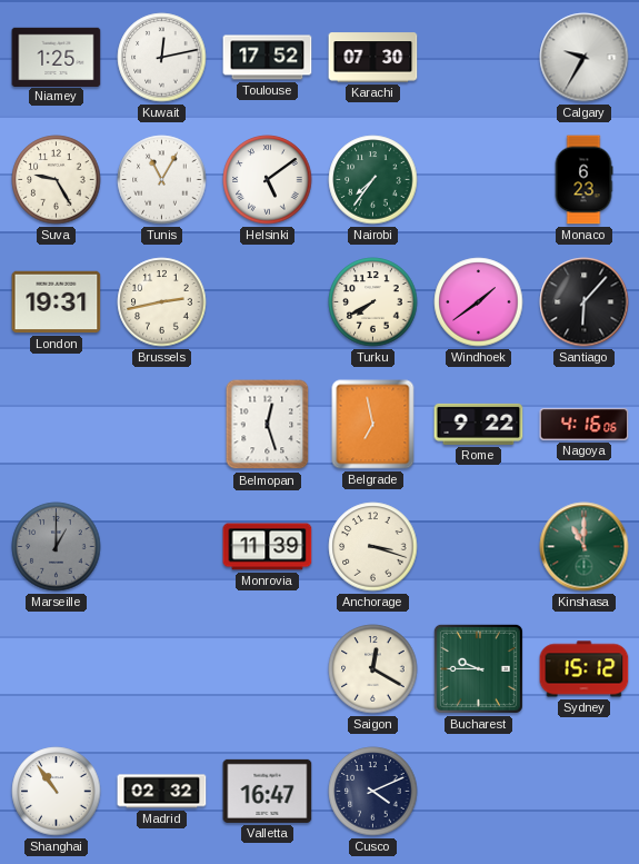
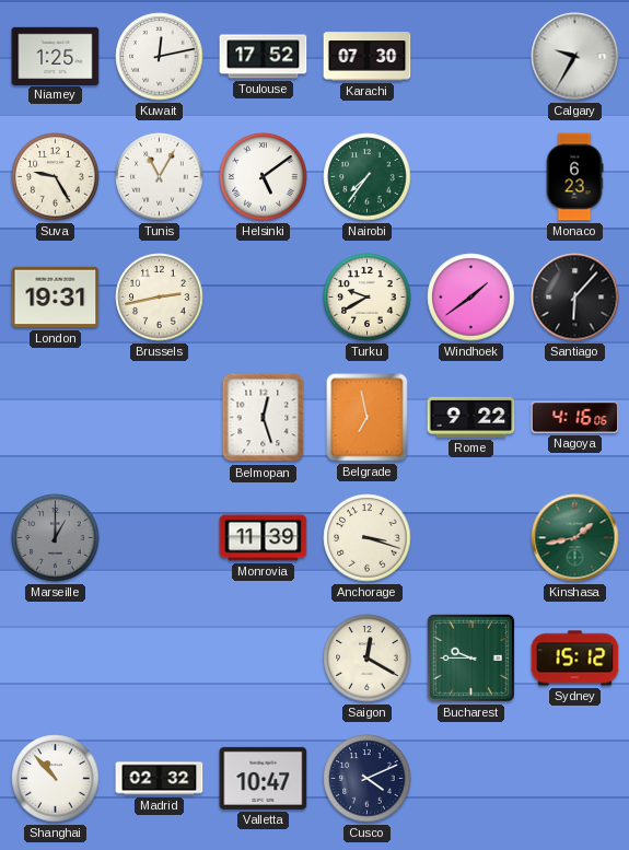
Turku: 7:40 -> 9:40
Kinshasa: 11:00 -> 1:43
Shanghai: 10:54 -> 10:53
Valletta: 16:47 -> 10:47
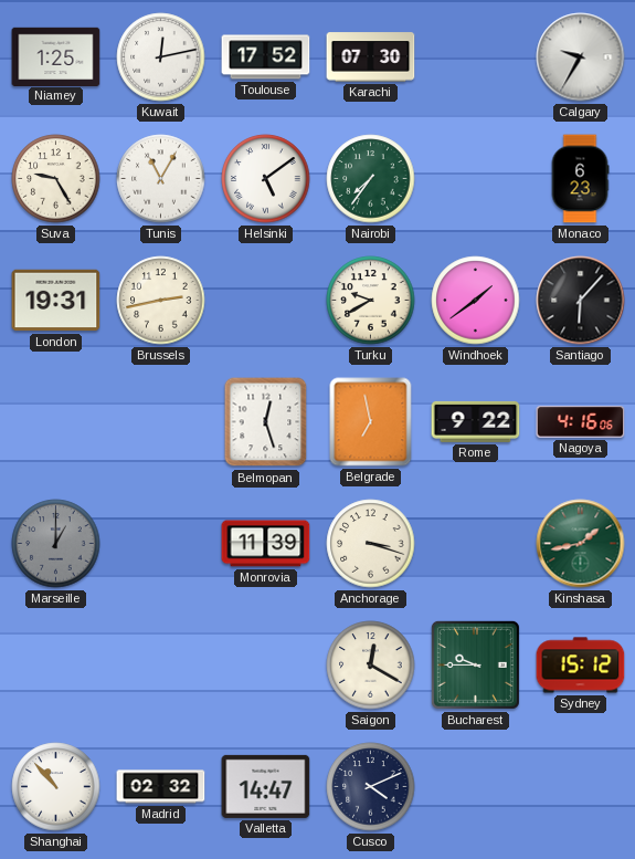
Valletta: 10:47 -> 14:47
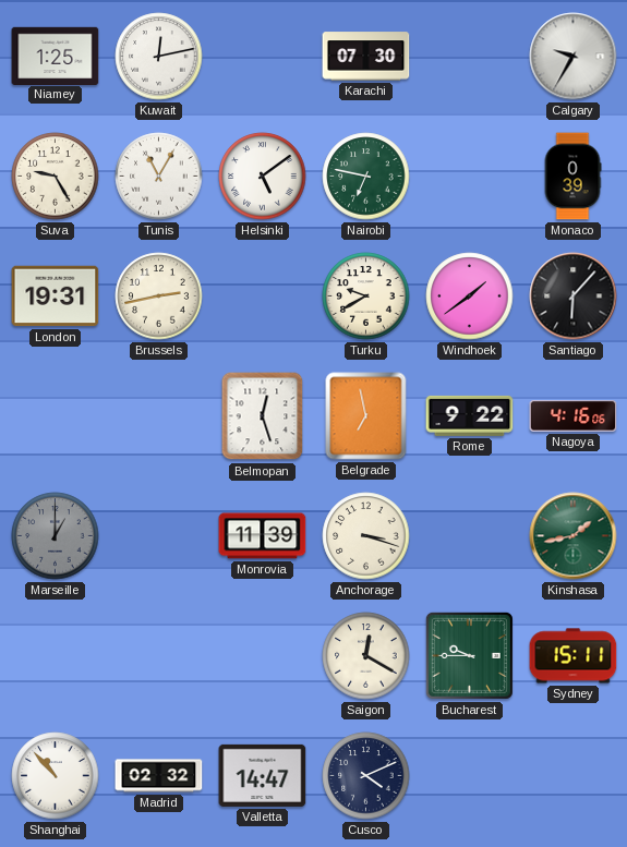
Toulouse: 17:52 -> none
Nairobi: 7:36 -> 6:47
Monaco: 6:23 -> 0:39
Sydney: 15:12 -> 15:11
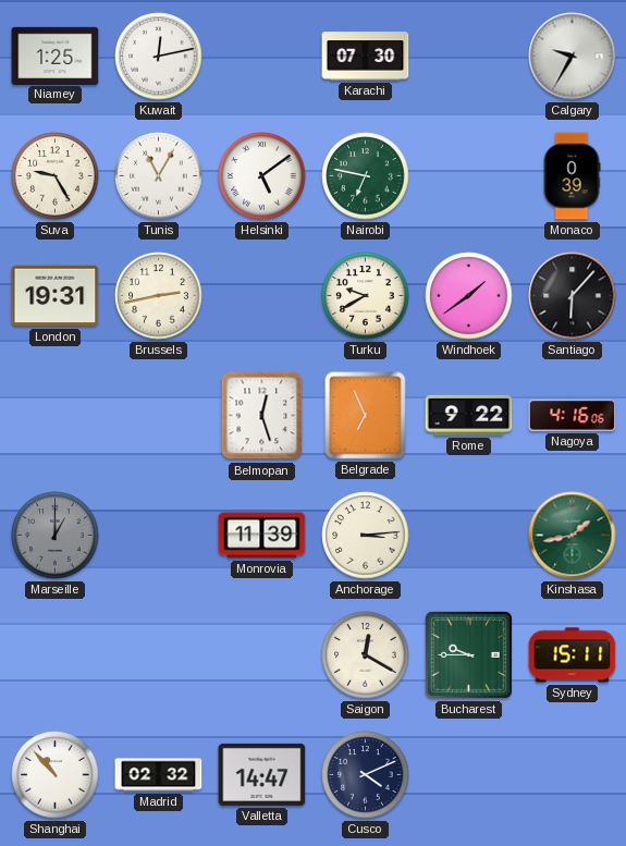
Belgrade: 6:58 -> 6:56
Anchorage: 3:18 -> 3:14
